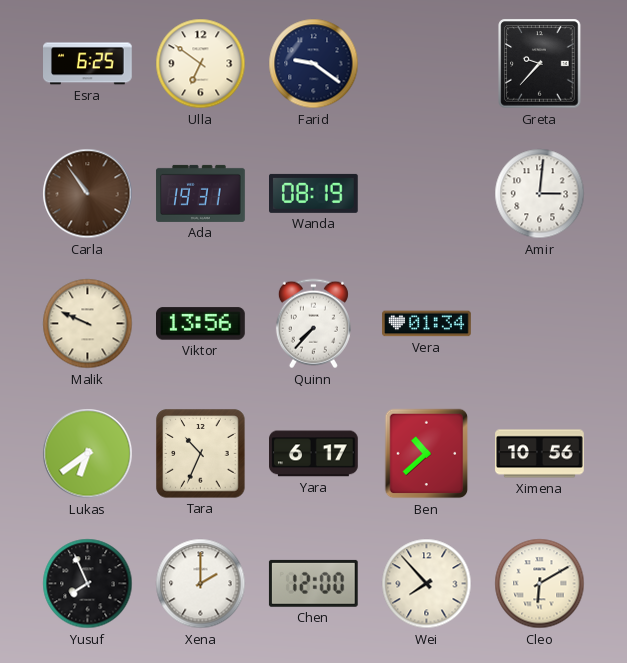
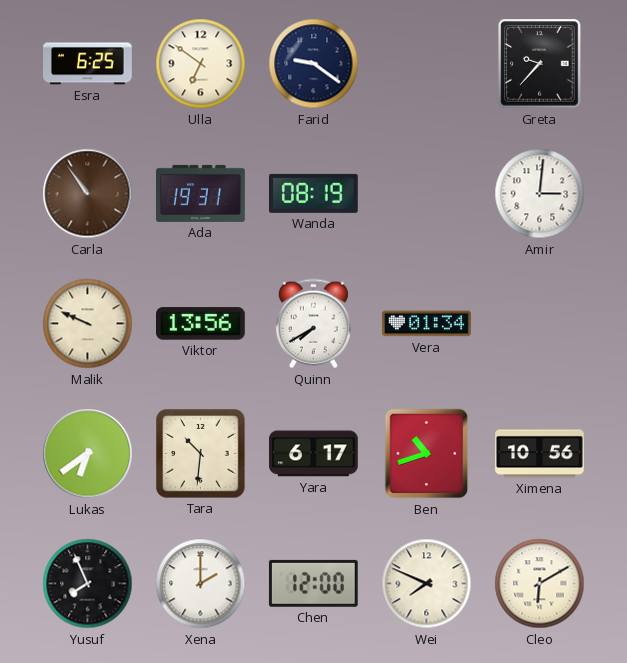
Quinn: 7:37 -> 7:40
Tara: 10:34 -> 10:31
Ben: 10:38 -> 10:42
Wei: 7:53 -> 7:49
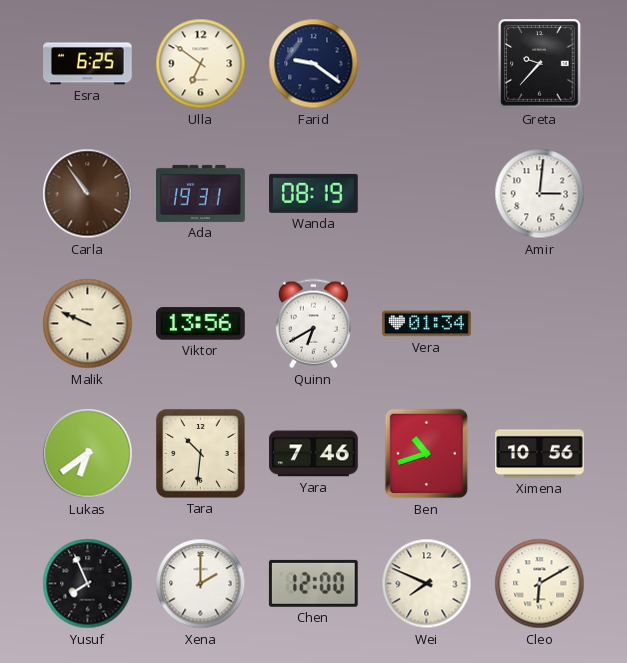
Quinn: 7:40 -> 6:40
Yara: 6:17 -> 7:46
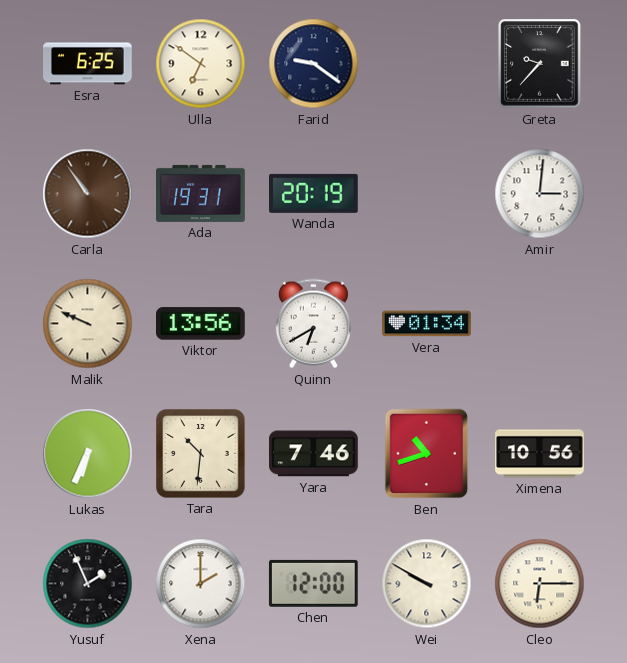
Wanda: 08:19 -> 20:19
Lukas: 6:39 -> 6:34
Yusuf: 7:56 -> 1:56
Wei: 7:49 -> 9:50
Cleo: 6:10 -> 6:15
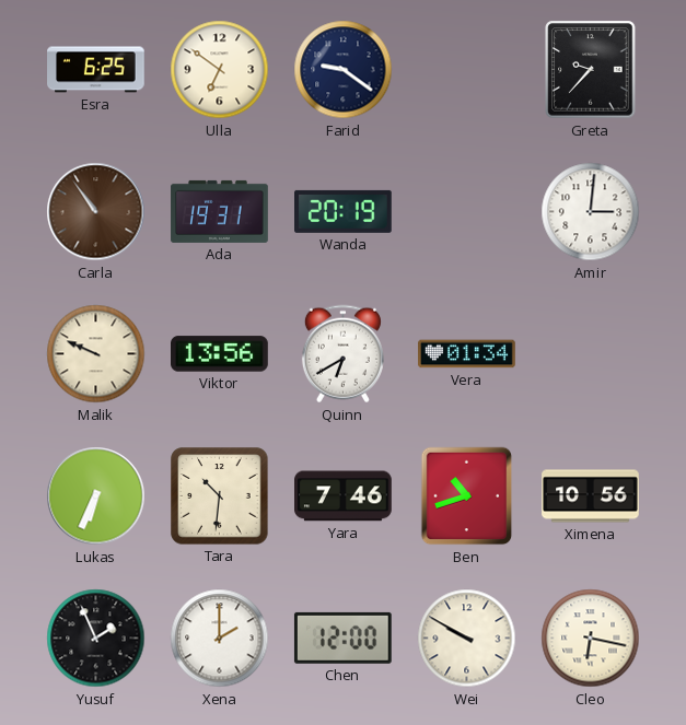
Cleo: 6:15 -> 6:17
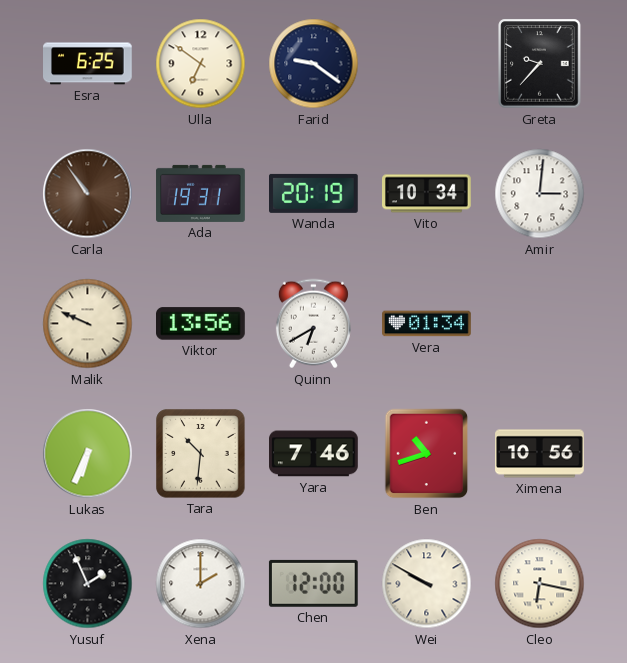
Vito: none -> 10:34
